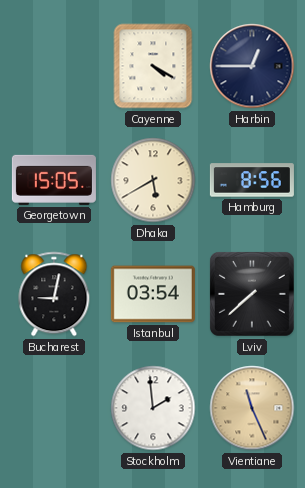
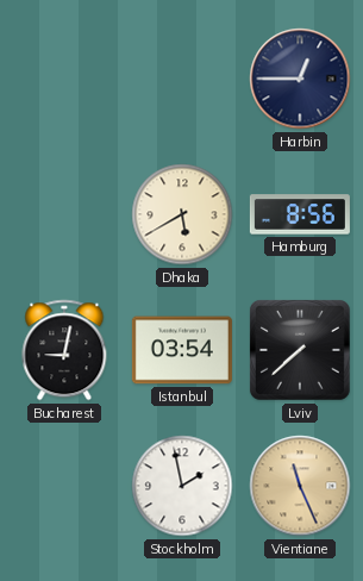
Cayenne: 4:20 -> none
Georgetown: 15:05 -> none
Stockholm: 1:59 -> 1:58
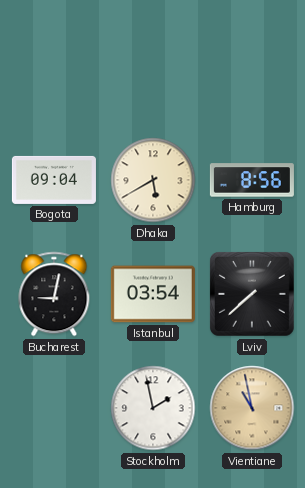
Harbin: 12:45 -> none
Bogota: none -> 09:04
Vientiane: 11:26 -> 10:58
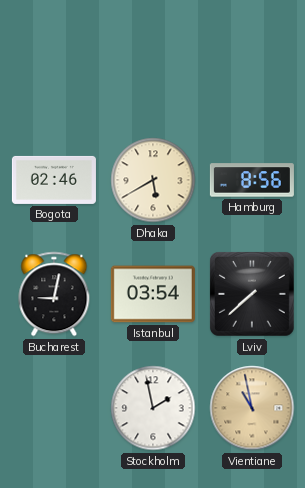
Bogota: 09:04 -> 02:46
